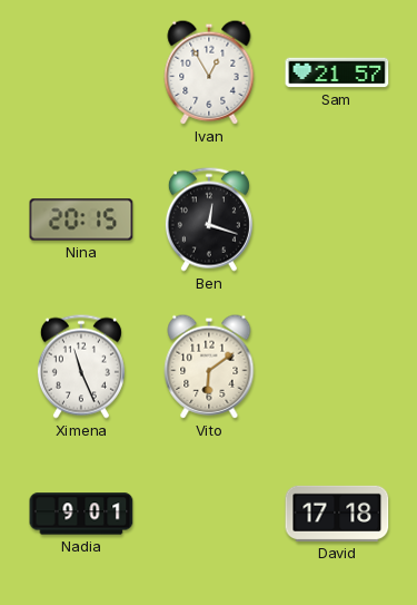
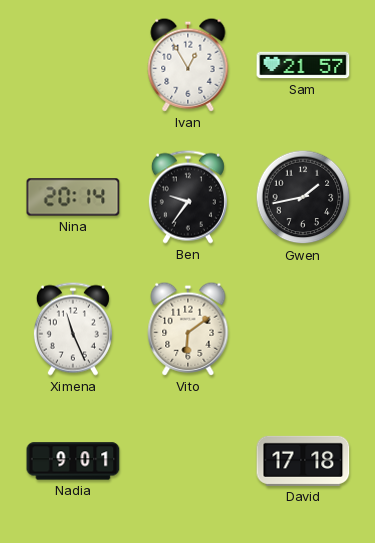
Nina: 20:15 -> 20:14
Ben: 12:18 -> 9:36
Gwen: none -> 1:43
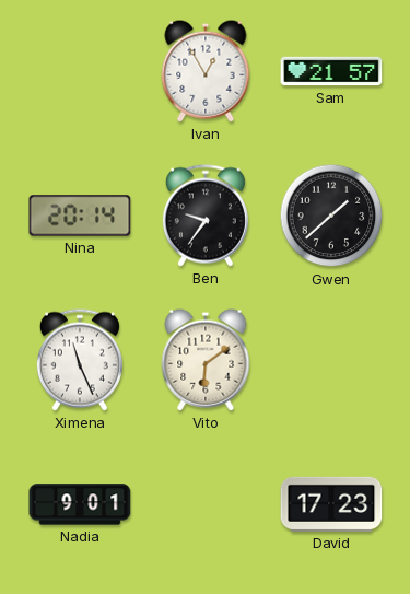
Gwen: 1:43 -> 1:38
David: 17:18 -> 17:23
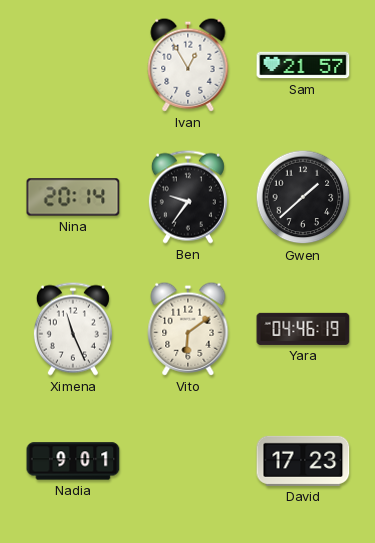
Yara: none -> 04:46
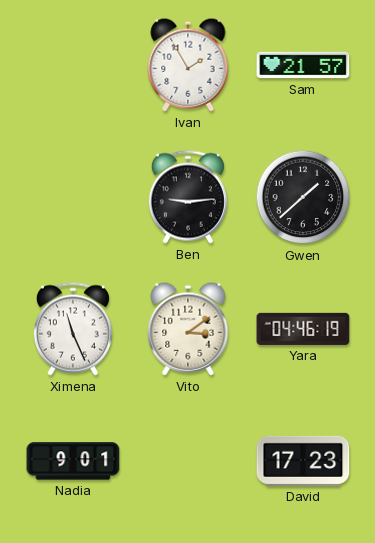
Ivan: 12:55 -> 1:55
Nina: 20:14 -> none
Ben: 9:36 -> 9:14
Vito: 6:09 -> 3:09
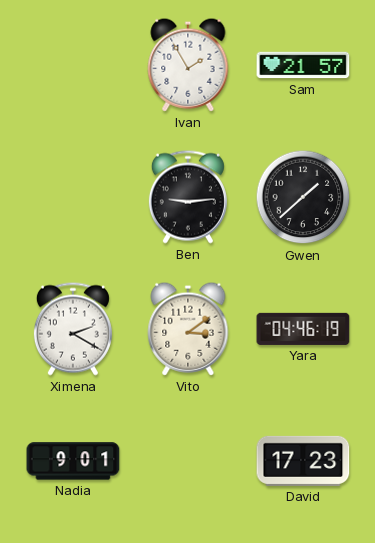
Ximena: 11:26 -> 2:20
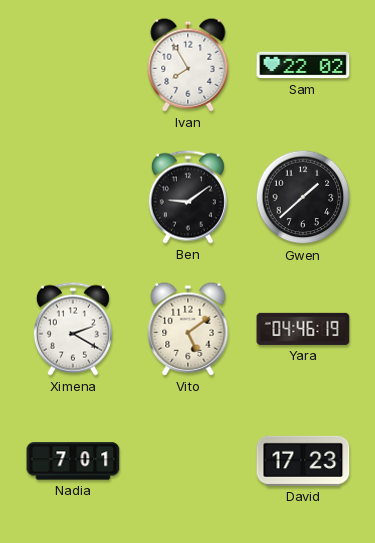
Ivan: 1:55 -> 7:55
Sam: 21:57 -> 22:02
Ben: 9:14 -> 9:09
Vito: 3:09 -> 5:09
Nadia: 9:01 -> 7:01
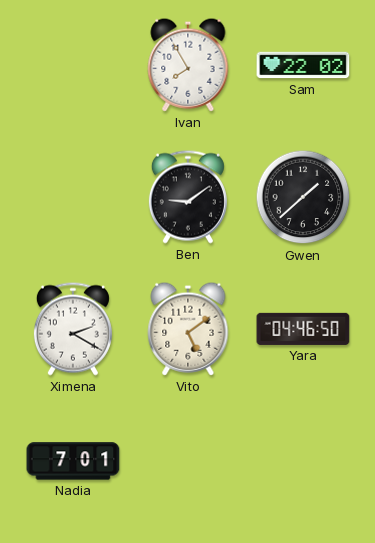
Yara: 04:46:19 -> 04:46:50
David: 17:23 -> none
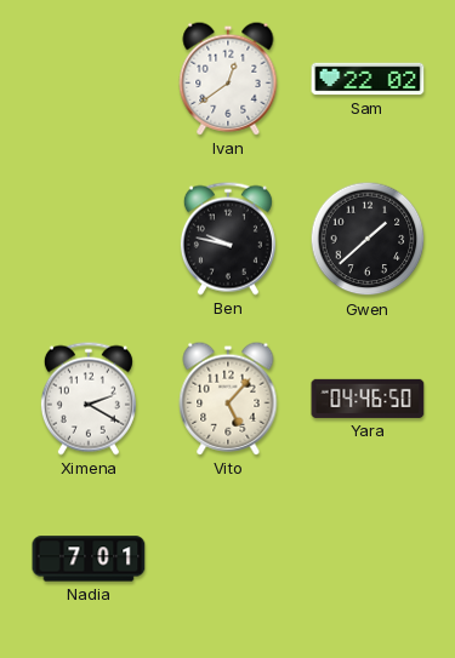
Ivan: 7:55 -> 12:39
Ben: 9:09 -> 9:47
Vito: 5:09 -> 5:07
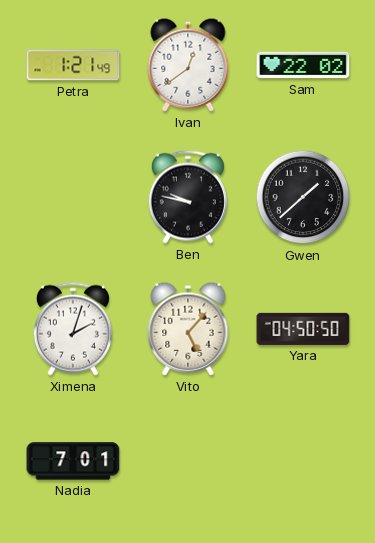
Petra: none -> 1:21
Ximena: 2:20 -> 2:03
Yara: 04:46 -> 04:50
